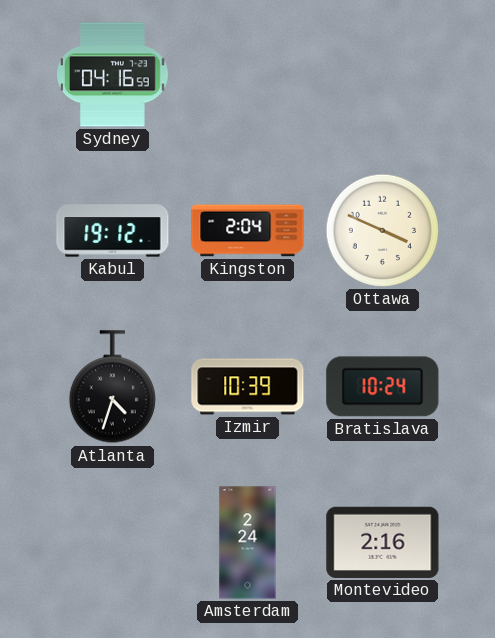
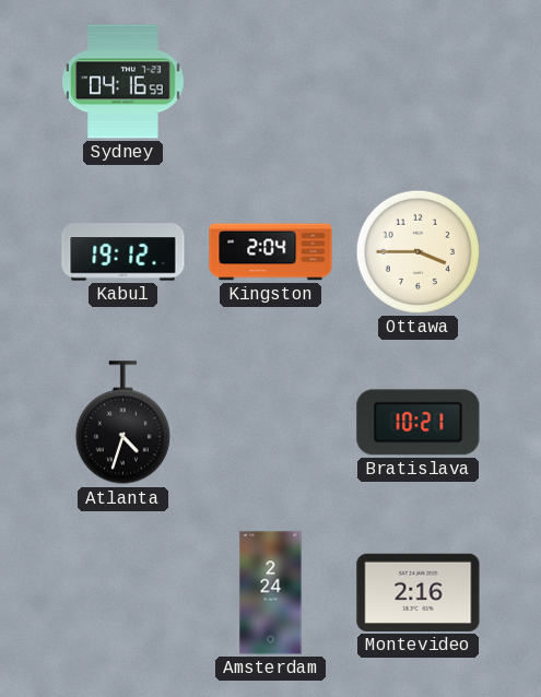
Ottawa: 3:49 -> 3:45
Izmir: 10:39 -> none
Bratislava: 10:24 -> 10:21
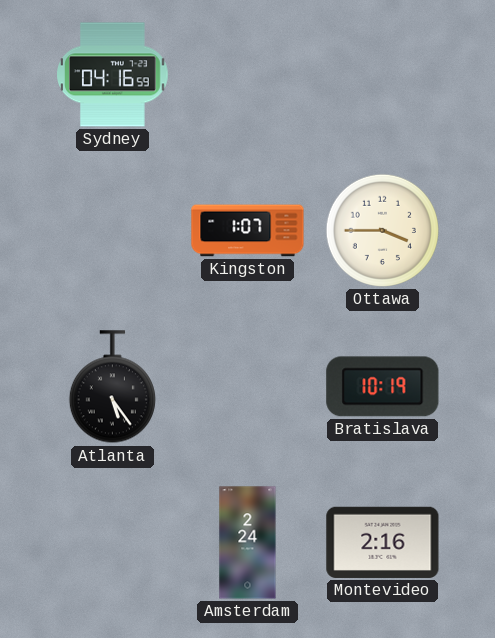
Kabul: 19:12 -> none
Kingston: 2:04 -> 1:07
Atlanta: 4:33 -> 5:24
Bratislava: 10:21 -> 10:19
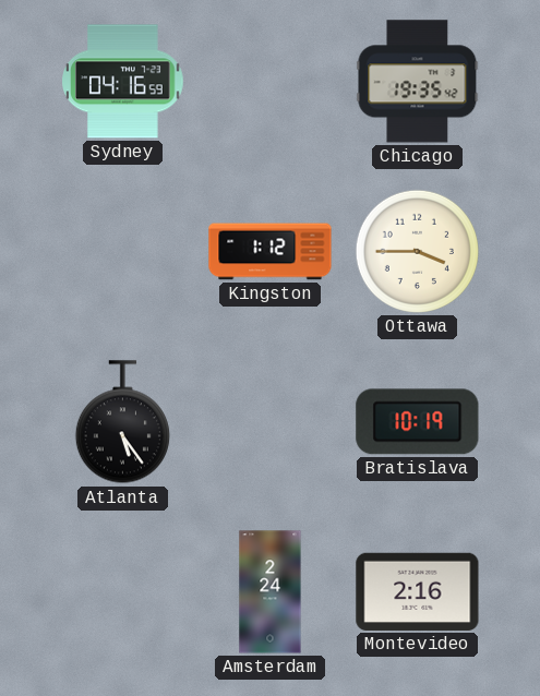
Chicago: none -> 19:35
Kingston: 1:07 -> 1:12
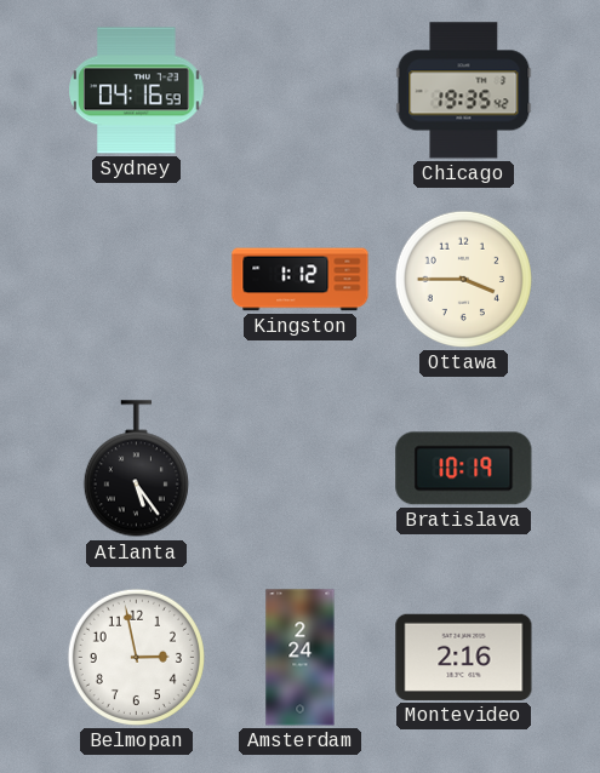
Belmopan: none -> 2:58
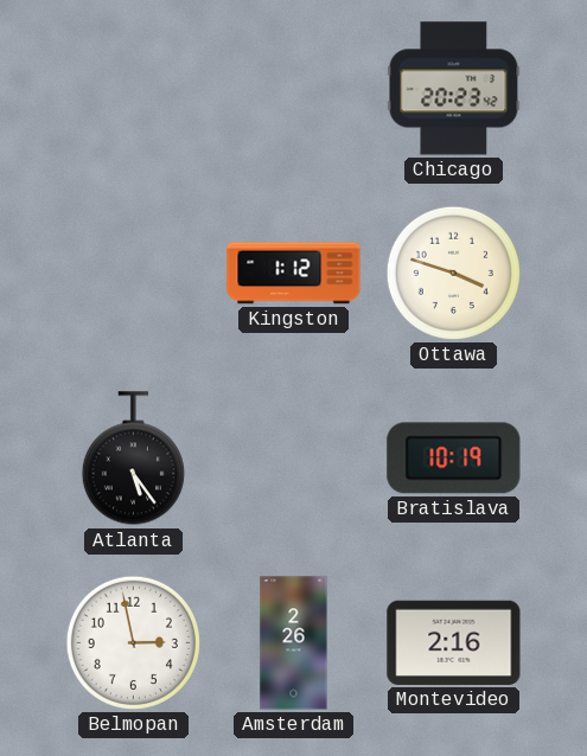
Sydney: 04:16 -> none
Chicago: 19:35 -> 20:23
Ottawa: 3:45 -> 3:48
Amsterdam: 2:24 -> 2:26
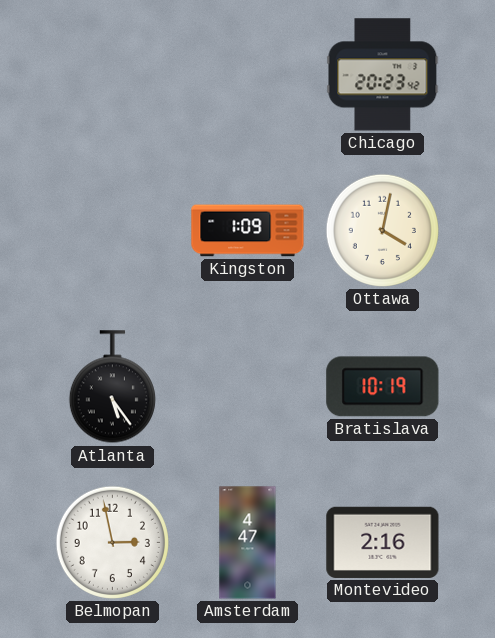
Kingston: 1:12 -> 1:09
Ottawa: 3:48 -> 4:02
Amsterdam: 2:26 -> 4:47
